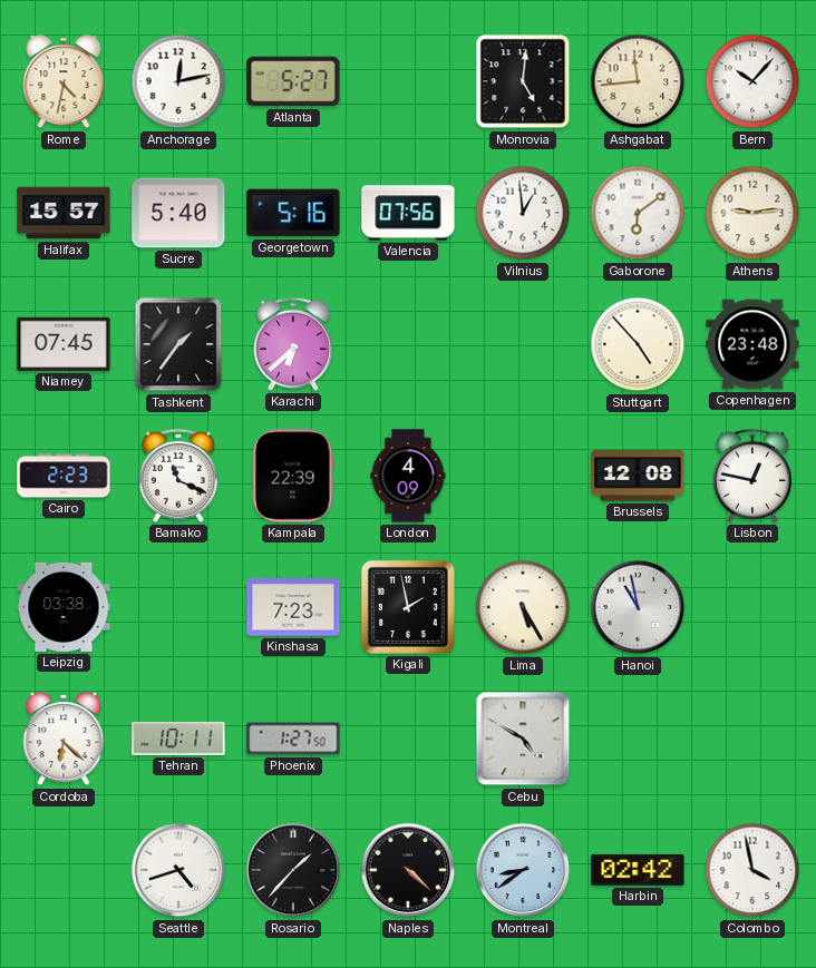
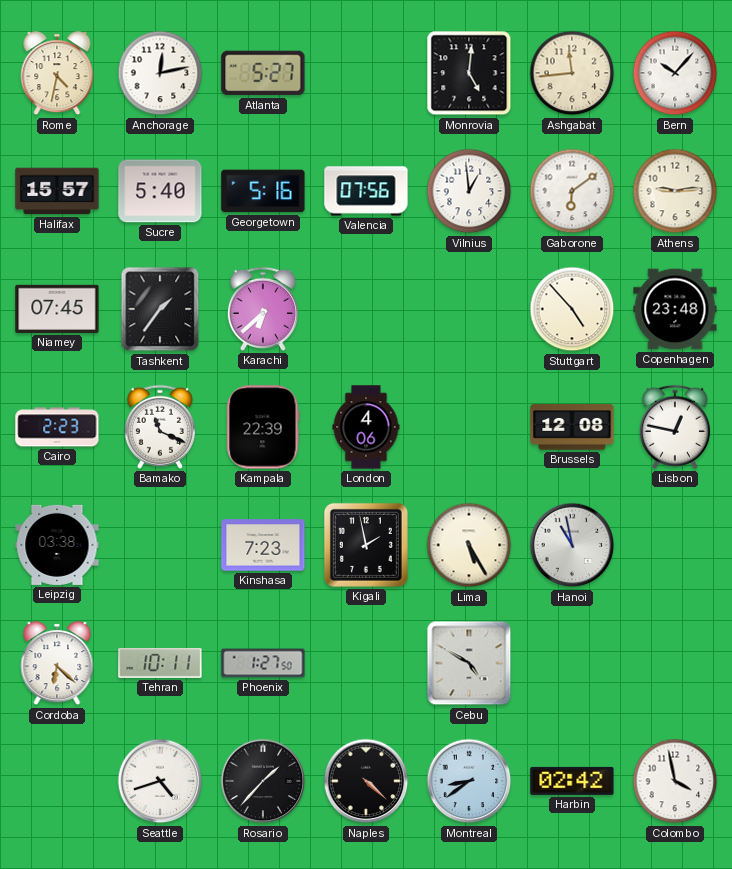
London: 4:09 -> 4:06
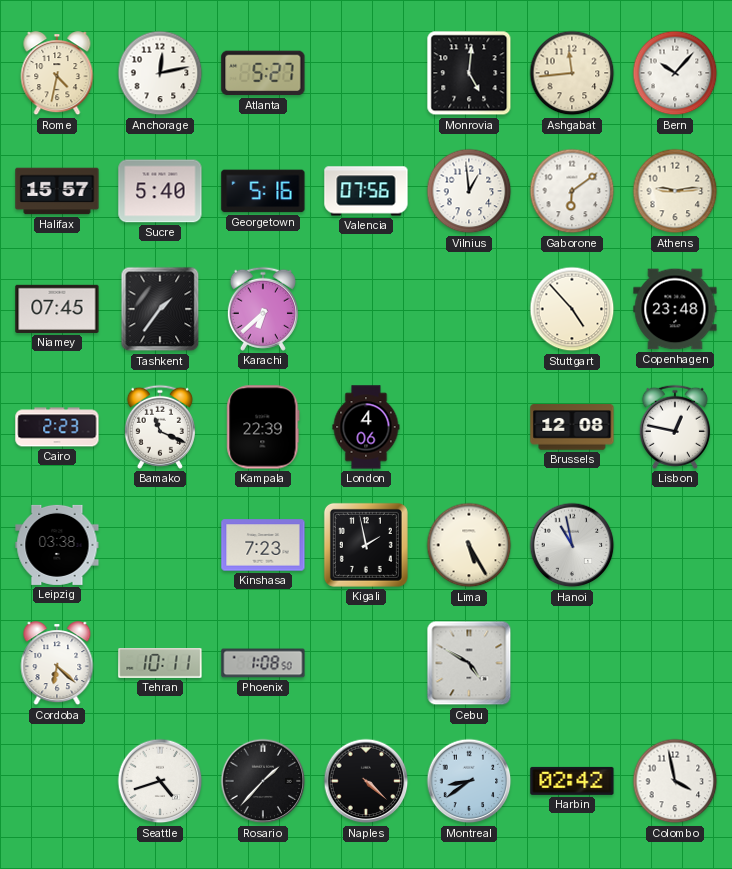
Phoenix: 1:27 -> 1:08
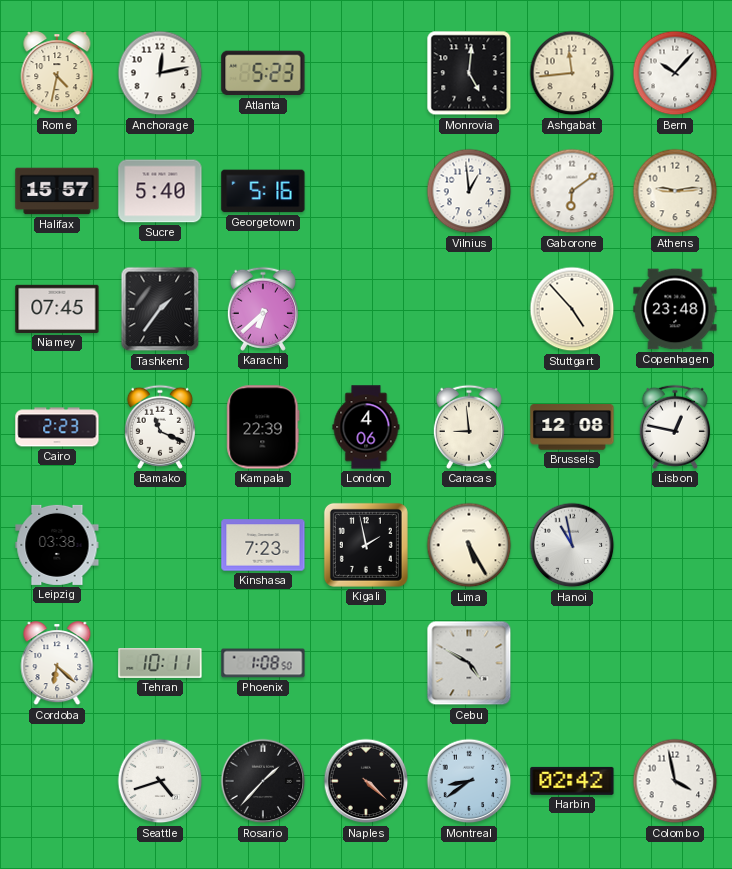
Atlanta: 5:27 -> 5:23
Valencia: 07:56 -> none
Caracas: none -> 8:59
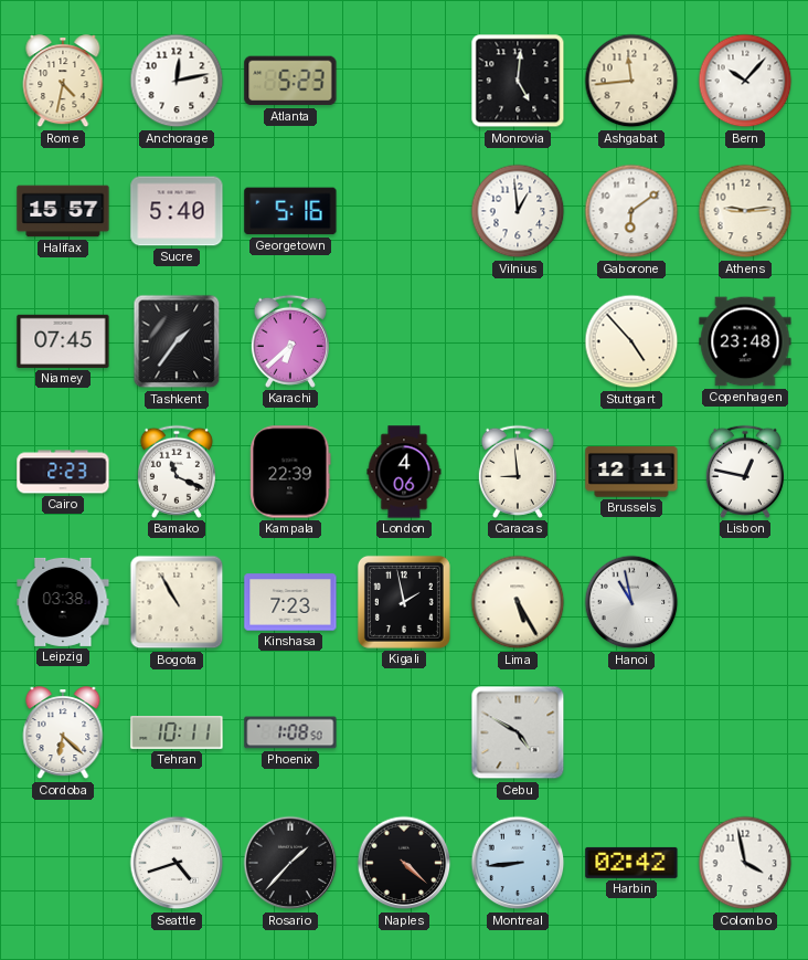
Brussels: 12:08 -> 12:11
Bogota: none -> 10:55
Montreal: 8:39 -> 8:44
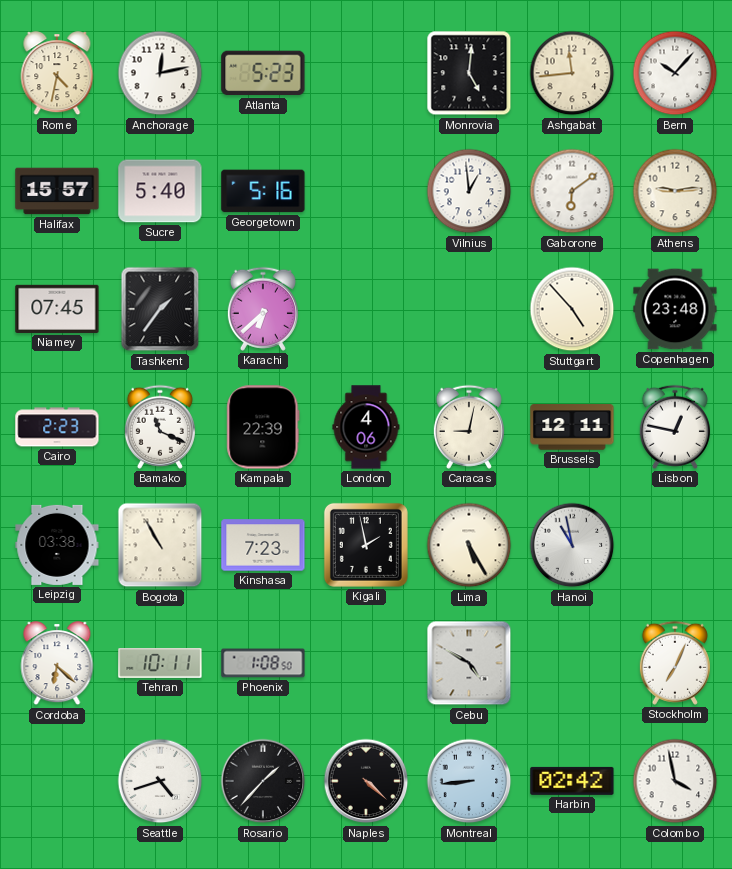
Caracas: 8:59 -> 9:02
Stockholm: none -> 7:04
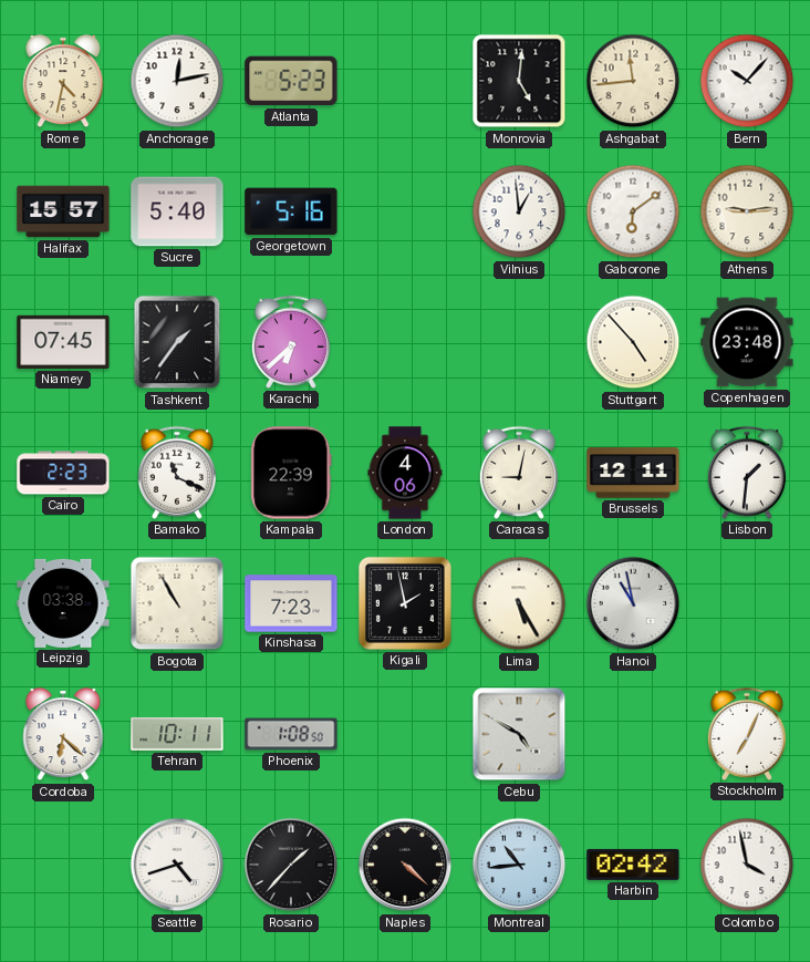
Lisbon: 12:47 -> 1:31
Montreal: 8:44 -> 10:44
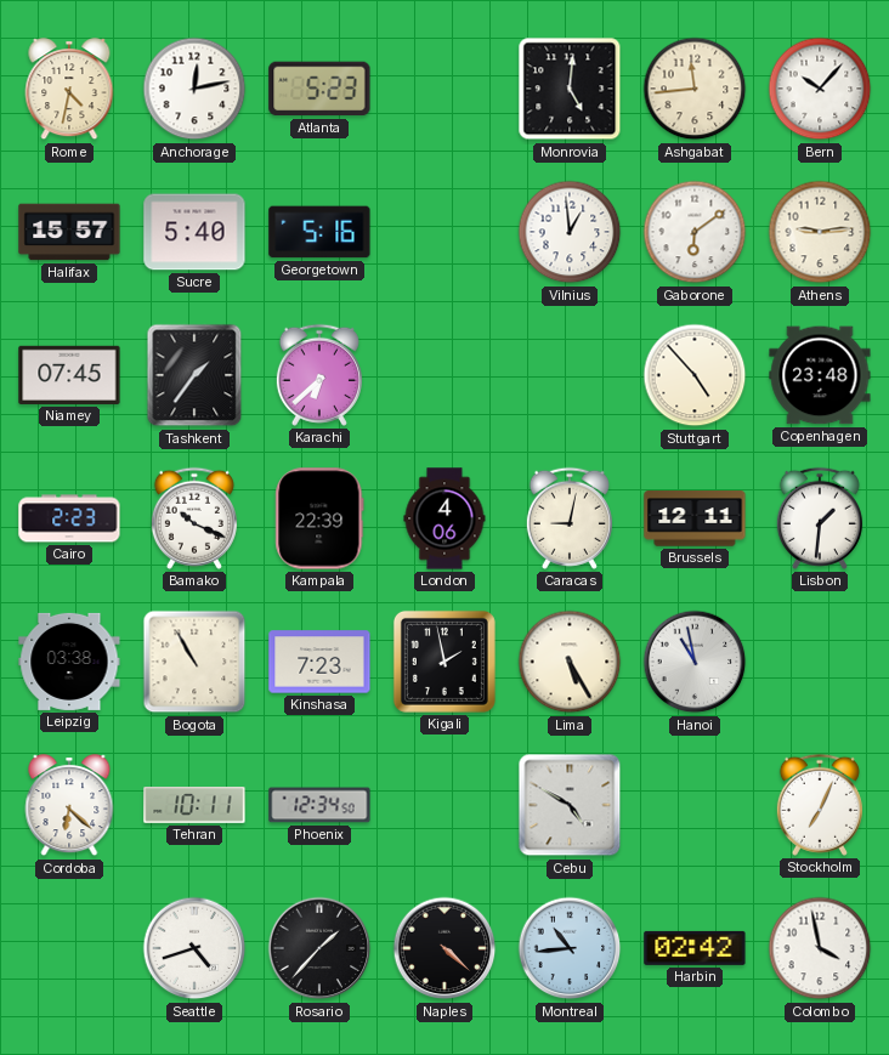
Bamako: 11:19 -> 10:19
Phoenix: 1:08 -> 12:34
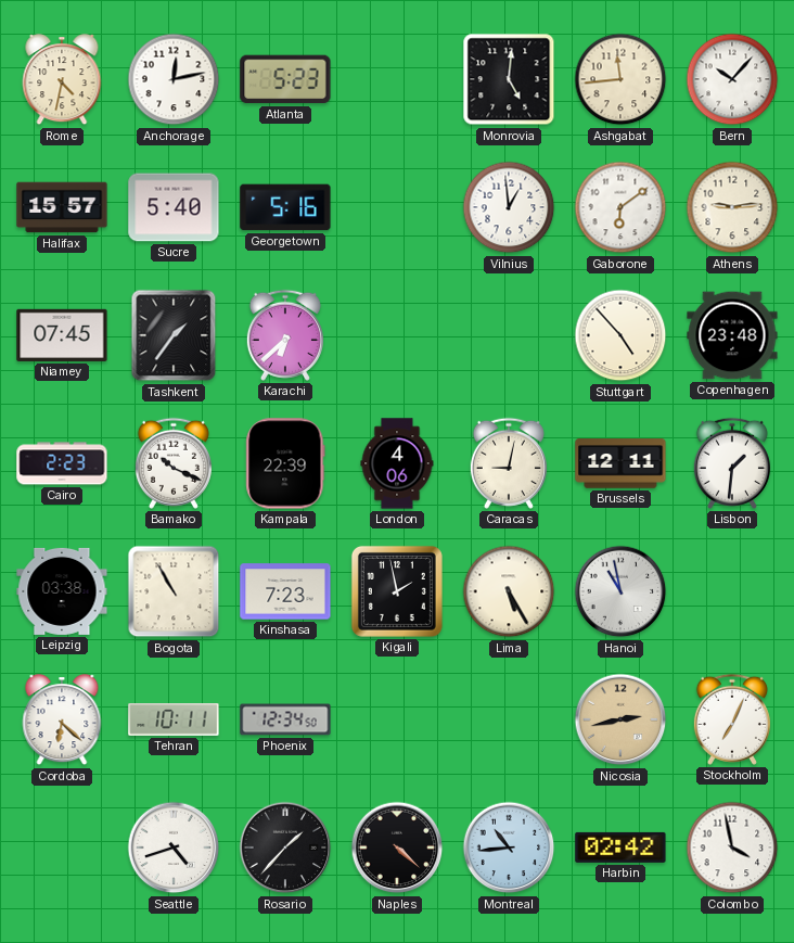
Cebu: 4:50 -> none
Nicosia: none -> 2:43
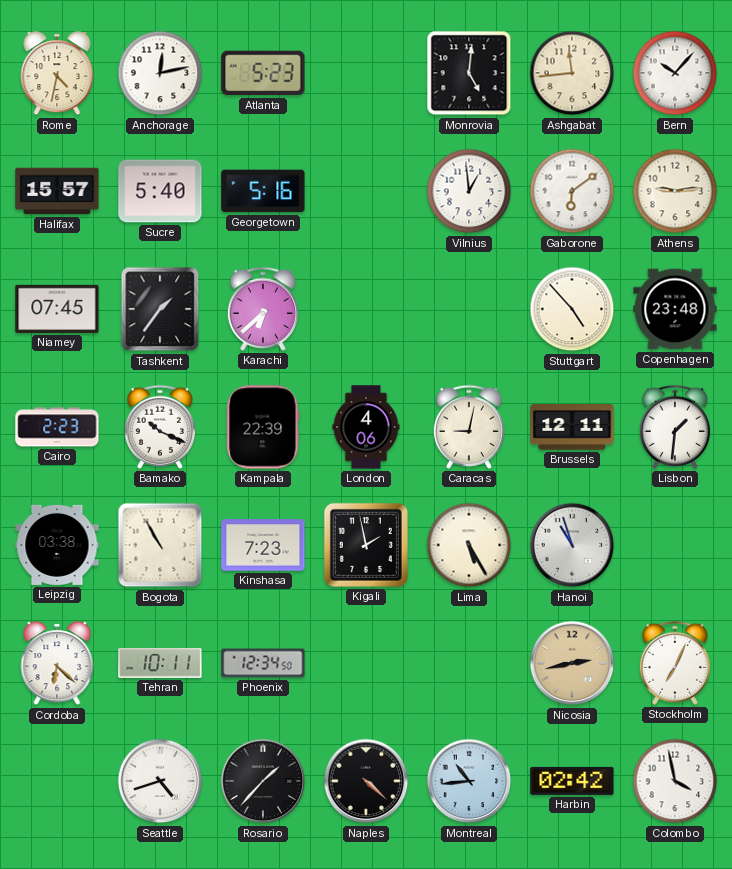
Hanoi: 10:58 -> 10:57
